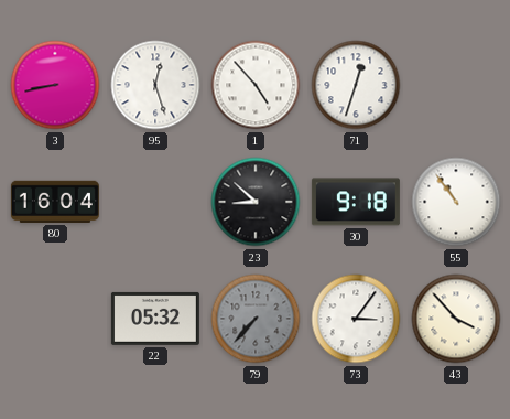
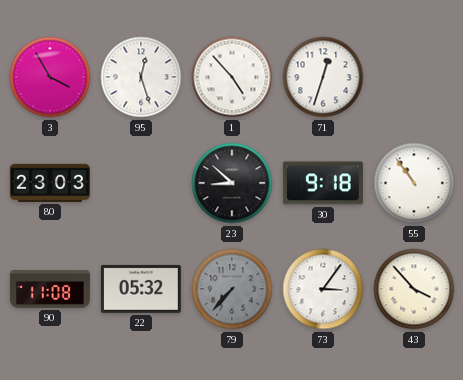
3: 8:43 -> 3:55
80: 16:04 -> 23:03
90: none -> 11:08
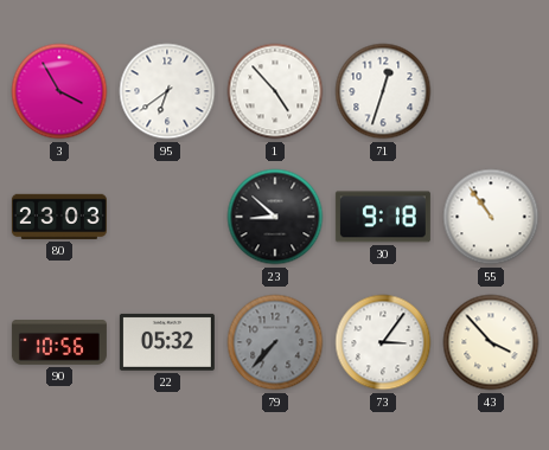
95: 12:27 -> 6:39
90: 11:08 -> 10:56
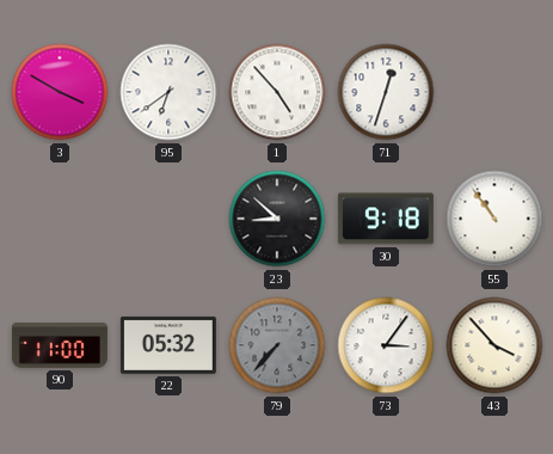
3: 3:55 -> 3:50
80: 23:03 -> none
90: 10:56 -> 11:00
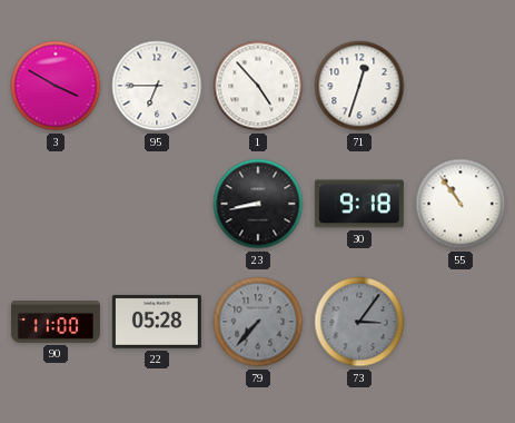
95: 6:39 -> 6:45
23: 8:52 -> 8:43
22: 05:32 -> 05:28
73 dial: white -> grey
43: 3:53 -> none
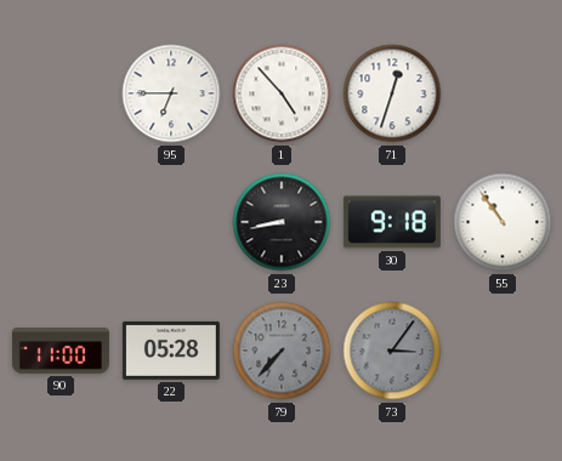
3: 3:50 -> none
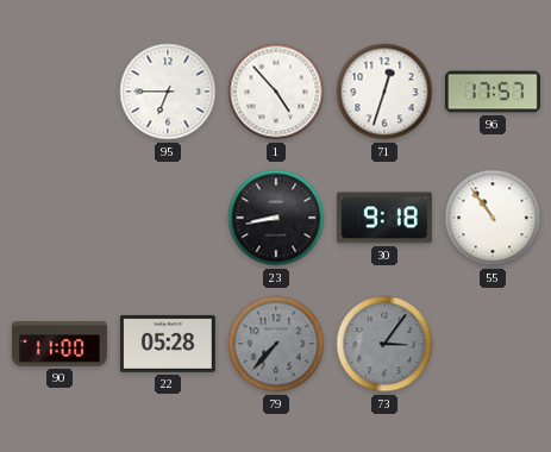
96: none -> 17:57
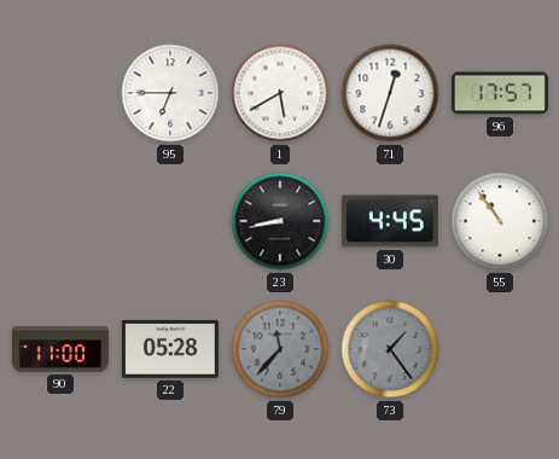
1: 4:53 -> 5:40
30: 9:18 -> 4:45
79: 7:37 -> 11:37
73: 3:06 -> 1:24
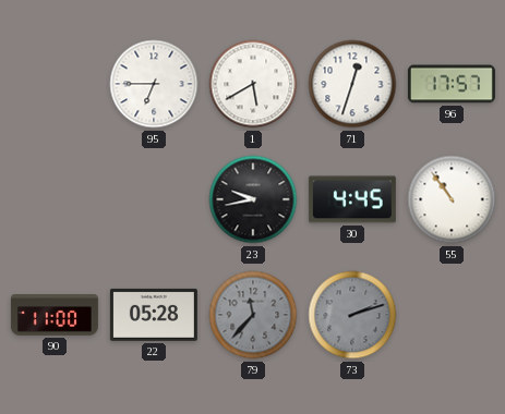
23: 8:43 -> 9:43
73: 1:24 -> 2:12
